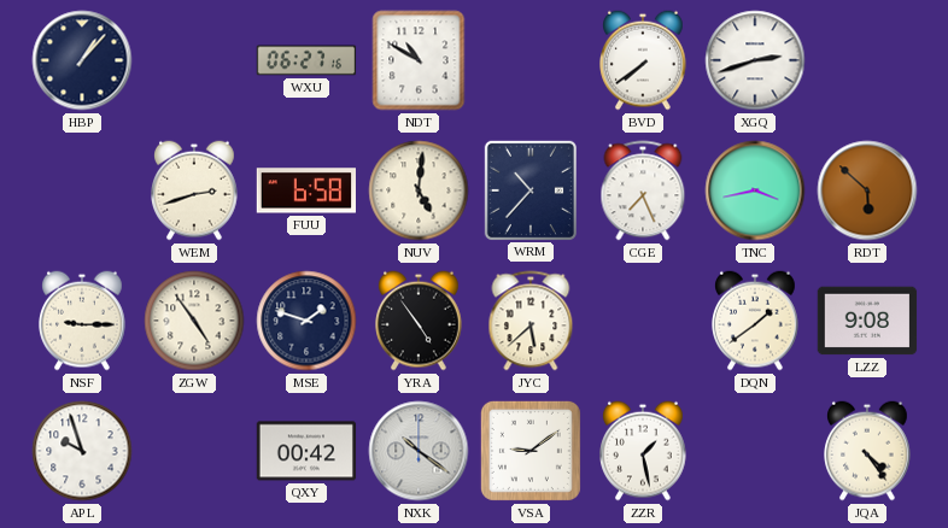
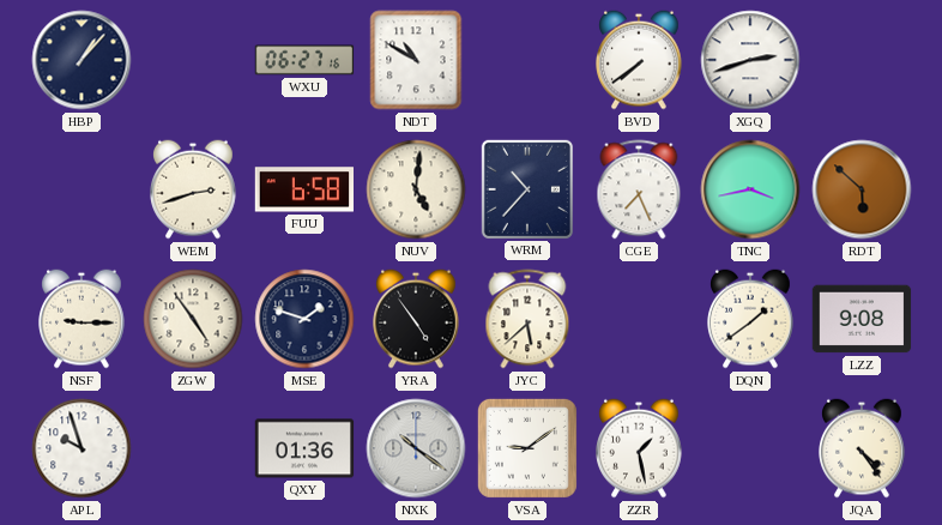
QXY: 00:42 -> 01:36
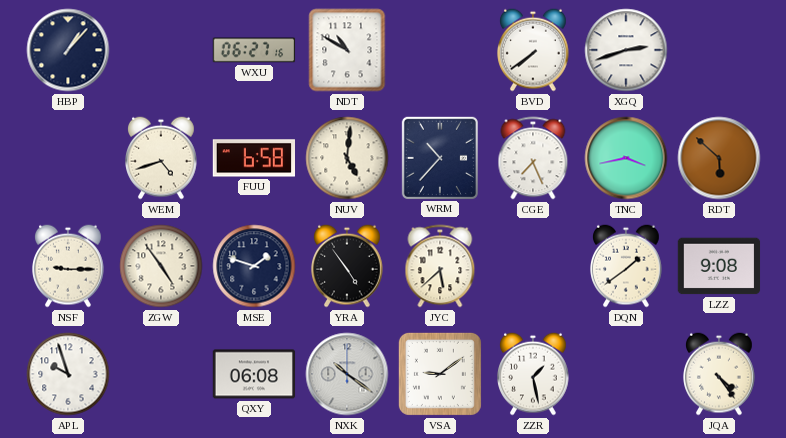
WEM: 2:42 -> 4:42
QXY: 01:36 -> 06:08
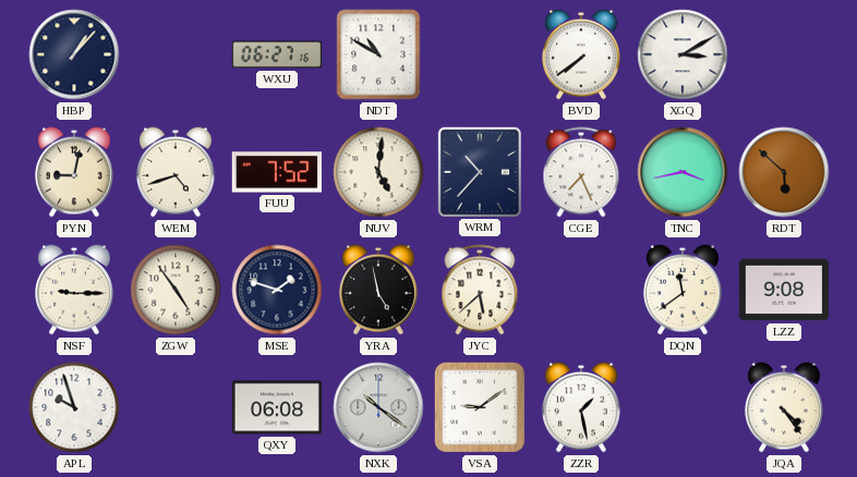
XGQ: 2:42 -> 3:10
PYN: none -> 9:02
FUU: 6:58 -> 7:52
YRA: 4:54 -> 4:58
DQN: 1:39 -> 11:39
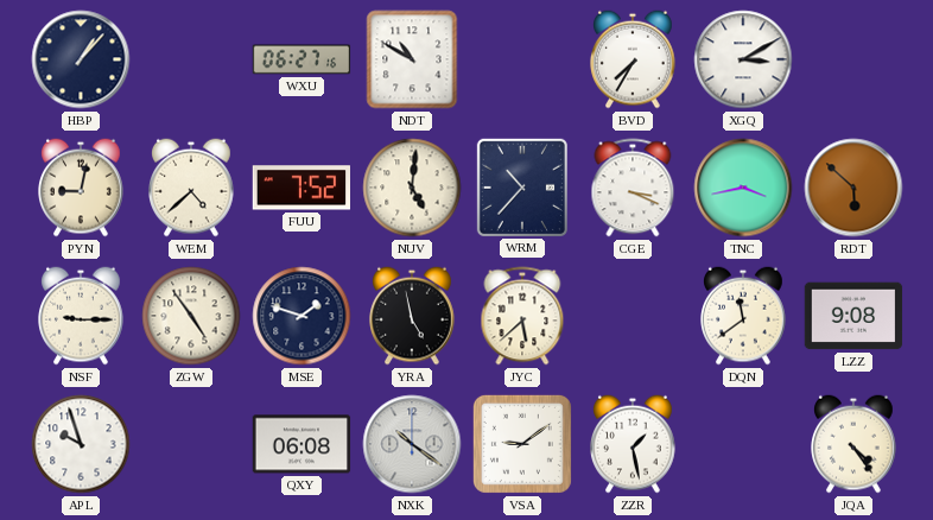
BVD: 7:39 -> 7:35
WEM: 4:42 -> 4:38
CGE: 7:26 -> 3:19
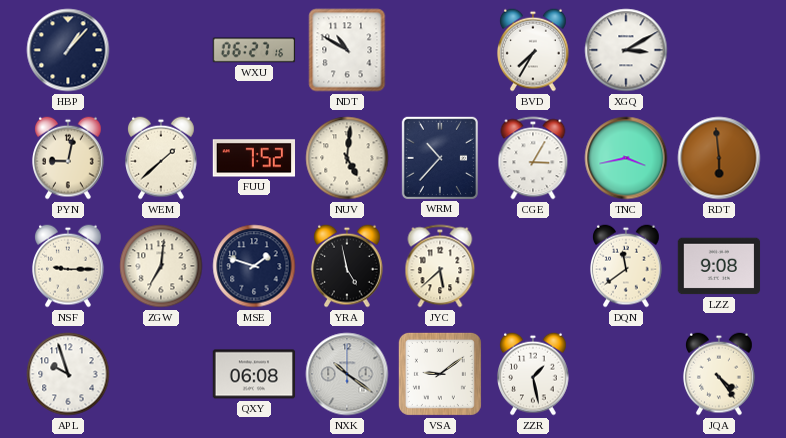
WEM: 4:38 -> 1:38
CGE: 3:19 -> 3:05
RDT: 5:52 -> 5:59
ZGW: 4:54 -> 7:01
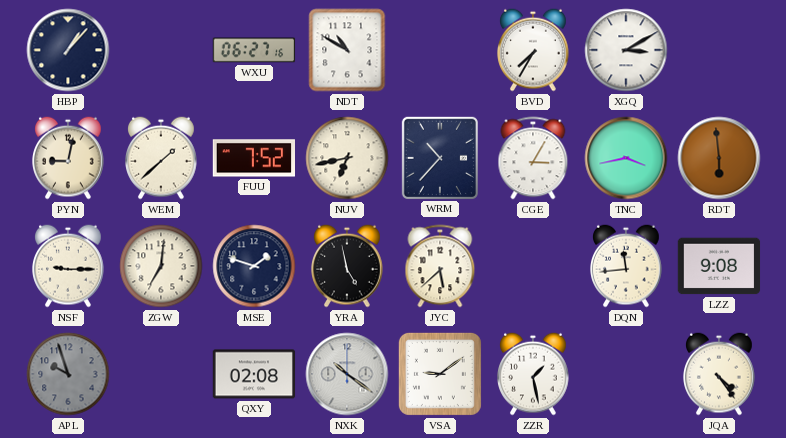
NUV: 5:01 -> 6:43
DQN: 11:39 -> 11:44
APL dial: white -> grey
QXY: 06:08 -> 02:08
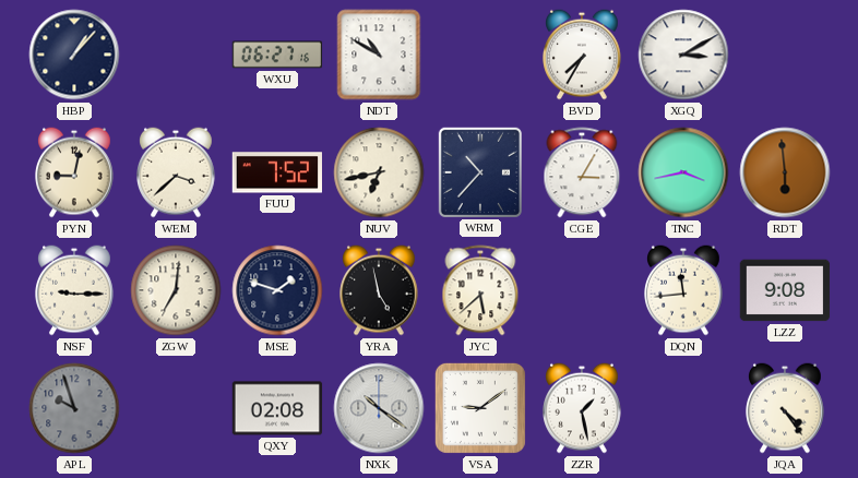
WEM: 1:38 -> 3:38
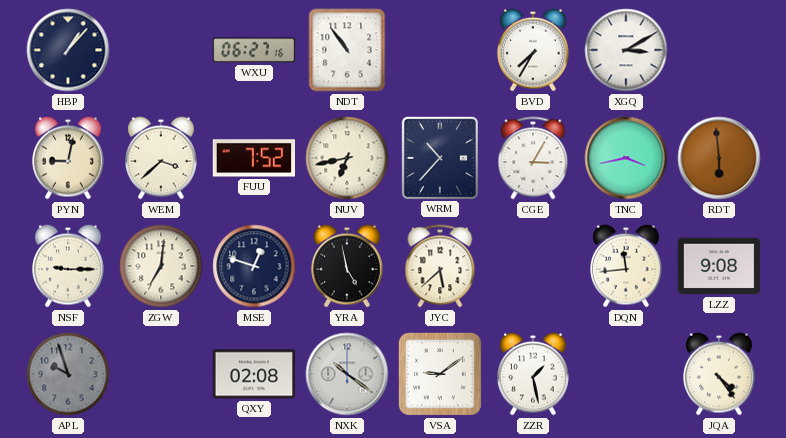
NDT: 10:50 -> 10:54
MSE: 1:48 -> 12:48
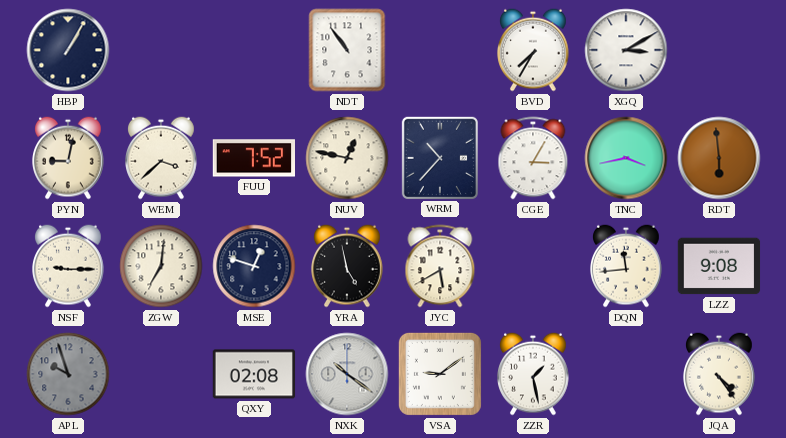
HBP: 1:07 -> 1:05
WXU: 06:27 -> none
NUV: 6:43 -> 12:47
JYC: 5:38 -> 5:40
